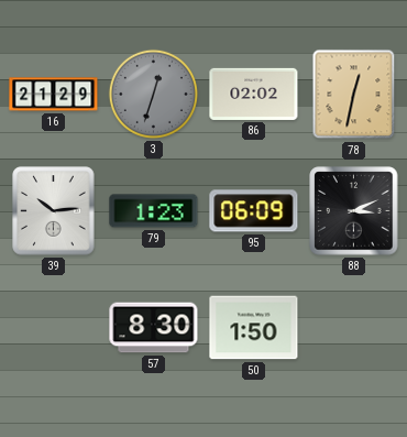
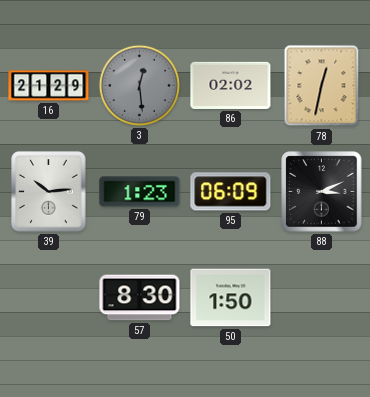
3: 12:33 -> 12:29
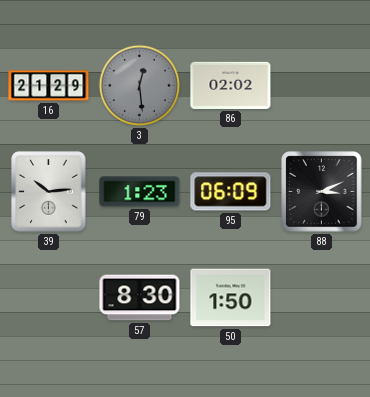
78: 12:32 -> none
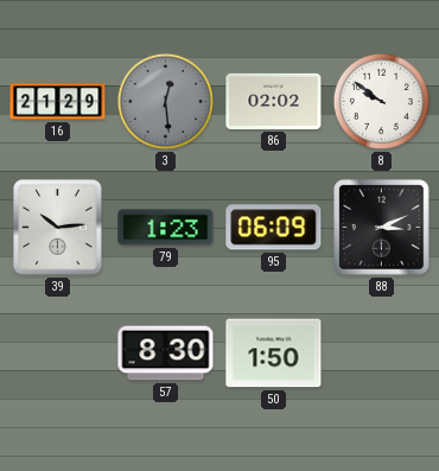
8: none -> 9:51
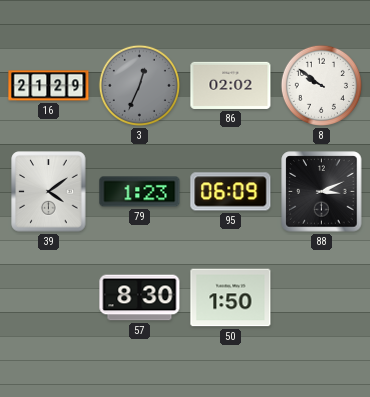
3: 12:29 -> 12:34
39: 10:14 -> 4:09
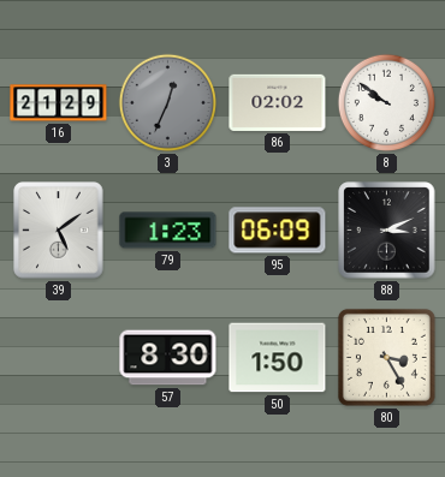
39: 4:09 -> 5:09
80: none -> 3:25
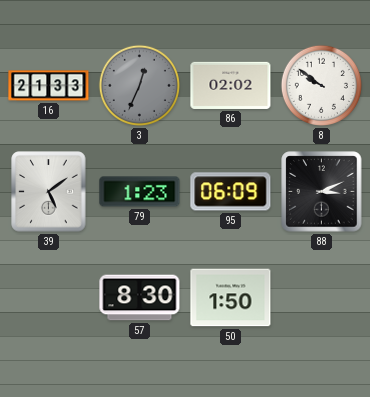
16: 21:29 -> 21:33
80: 3:25 -> none
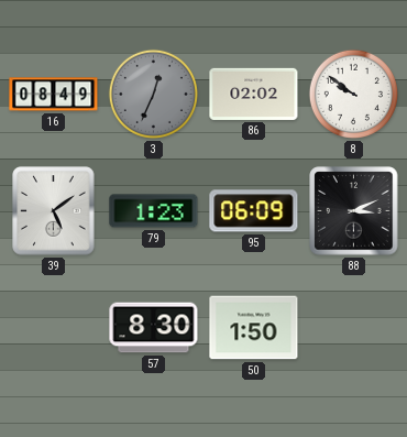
16: 21:33 -> 08:49
